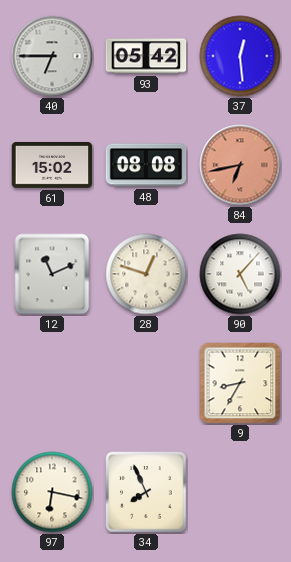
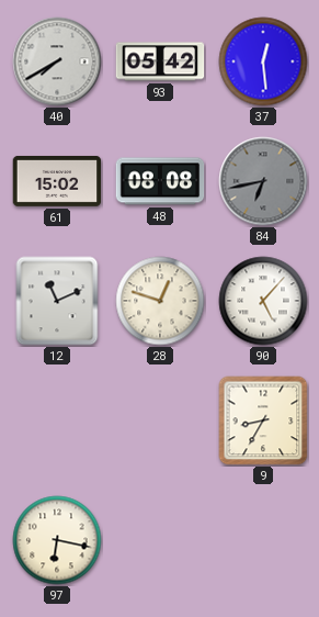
40: 6:45 -> 7:40
84 dial: salmon -> grey
34: 7:56 -> none
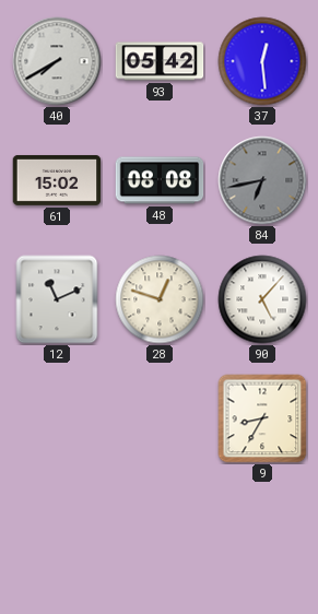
97: 6:17 -> none
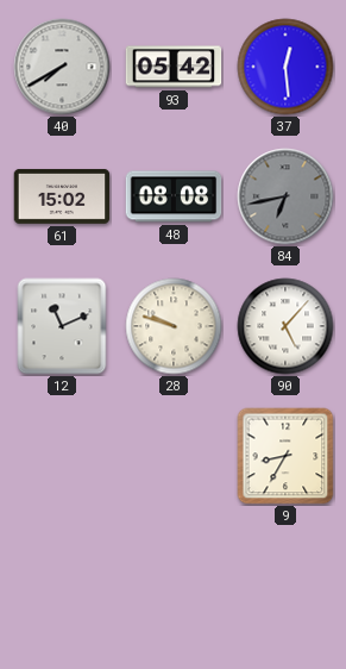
28: 12:48 -> 9:48
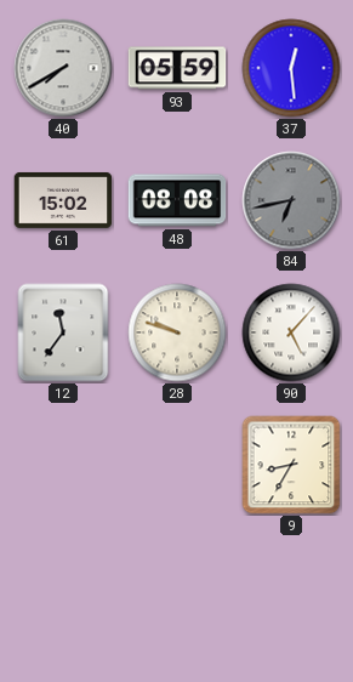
93: 05:42 -> 05:59
12: 11:11 -> 11:36
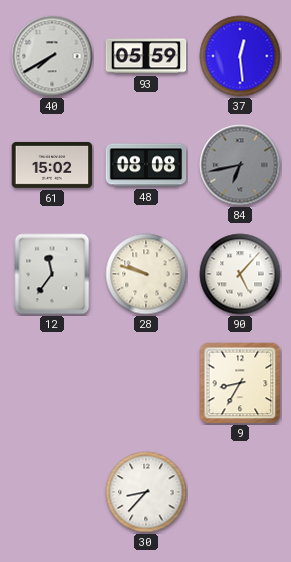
30: none -> 8:37
